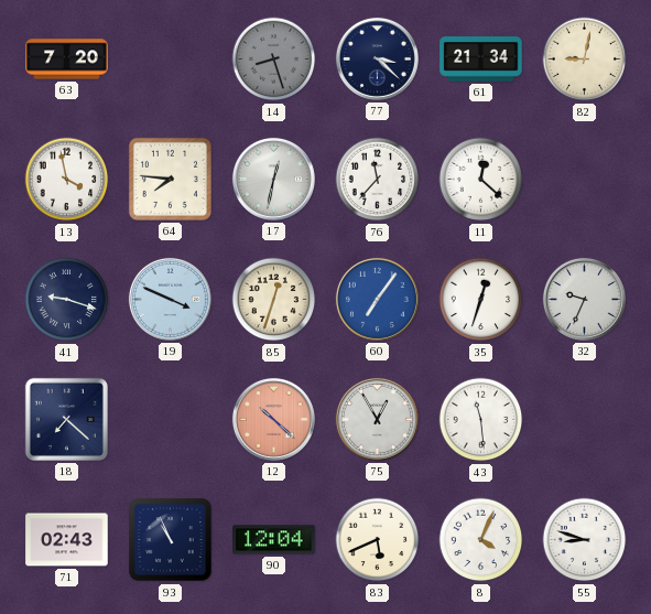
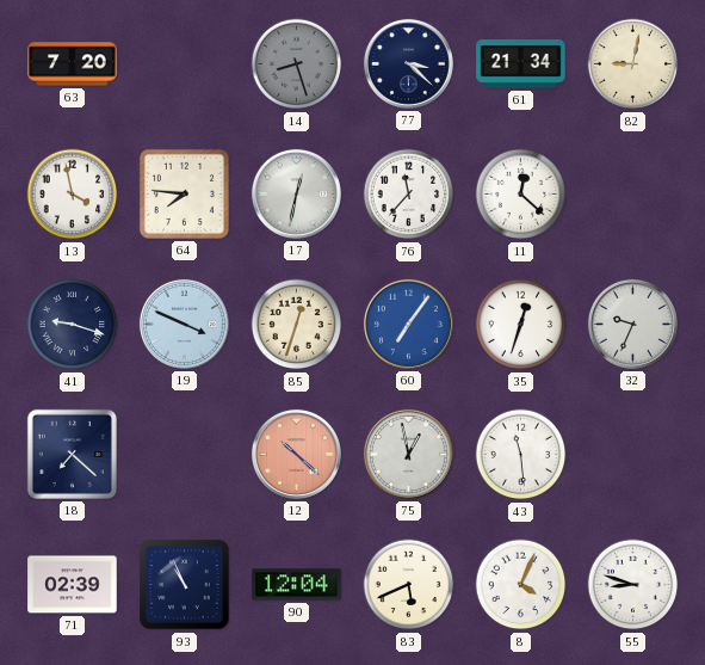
75: 12:55 -> 12:58
71: 02:43 -> 02:39
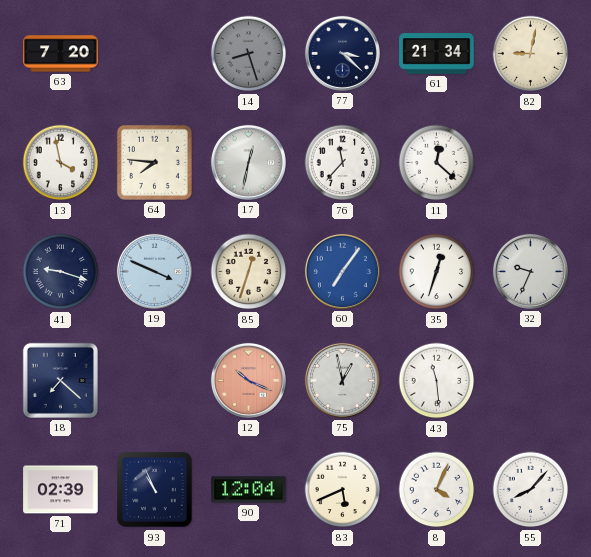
12: 10:22 -> 10:19
55: 8:48 -> 8:07
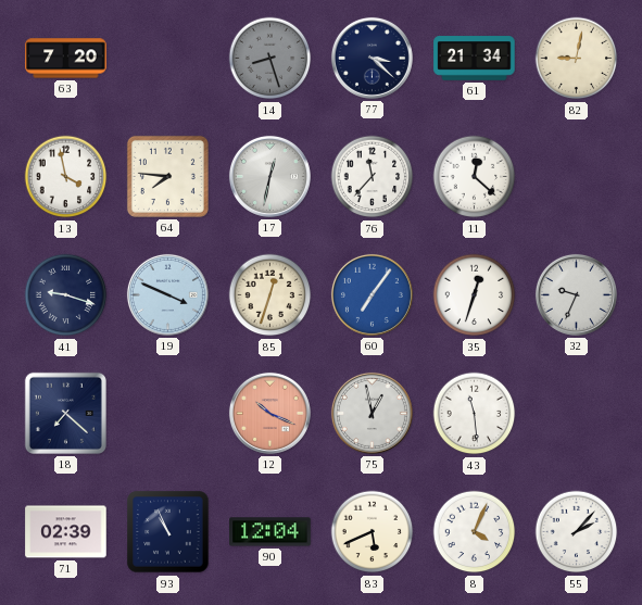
55: 8:07 -> 2:07
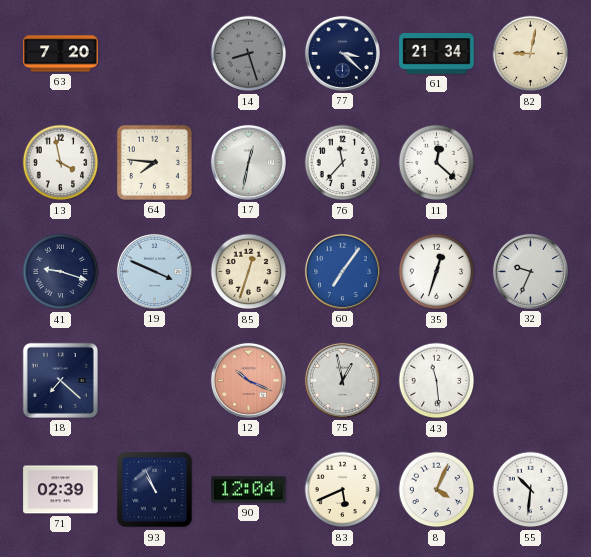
55: 2:07 -> 10:31
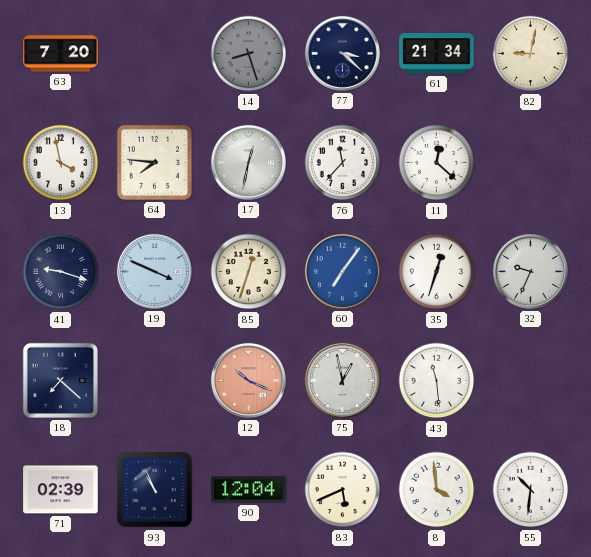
8: 4:04 -> 3:59
